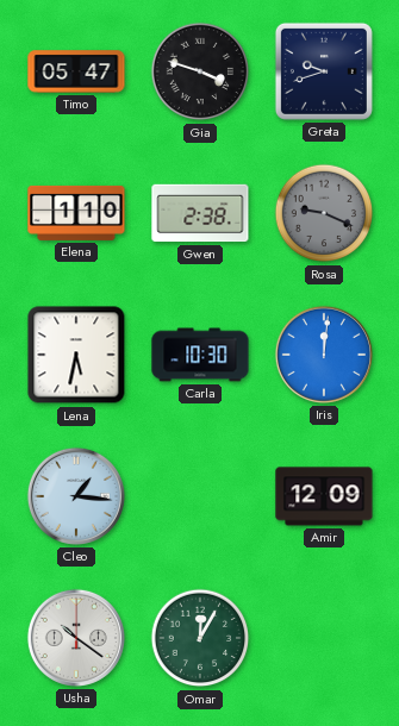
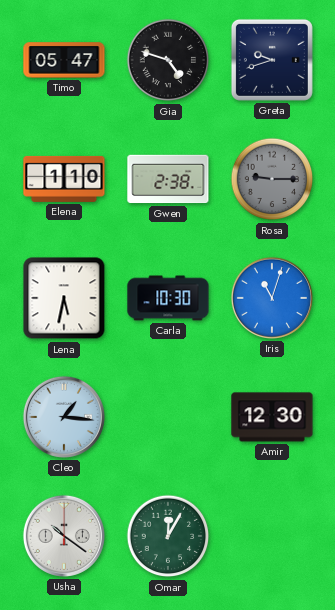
Gia: 3:48 -> 4:48
Rosa: 9:19 -> 9:15
Iris: 12:01 -> 11:03
Amir: 12:09 -> 12:30
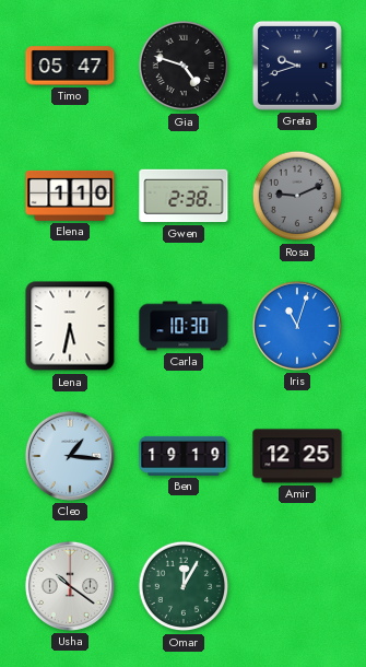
Rosa: 9:15 -> 9:11
Ben: none -> 19:19
Amir: 12:30 -> 12:25
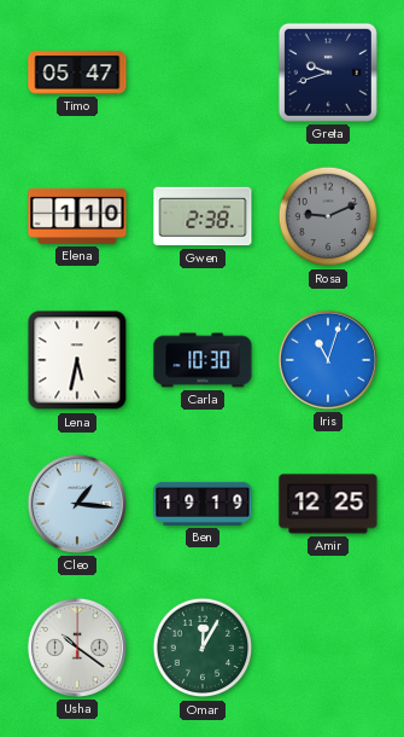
Gia: 4:48 -> none
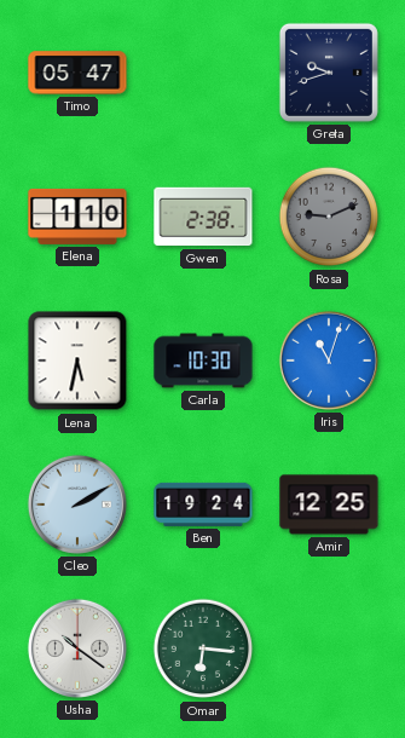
Cleo: 1:16 -> 2:10
Ben: 19:19 -> 19:24
Omar: 12:05 -> 6:16
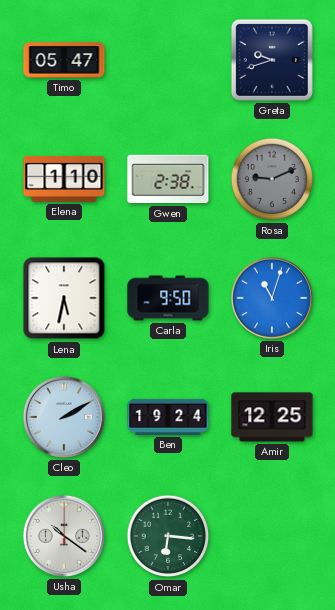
Carla: 10:30 -> 9:50
